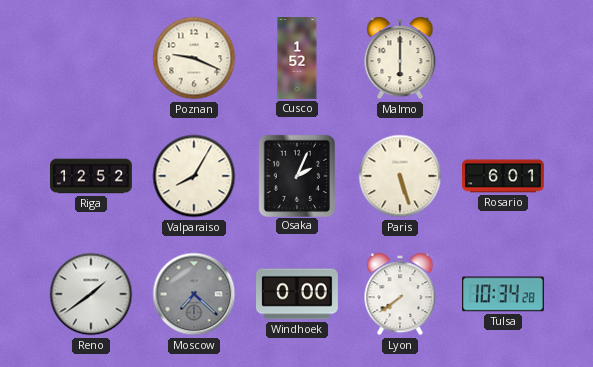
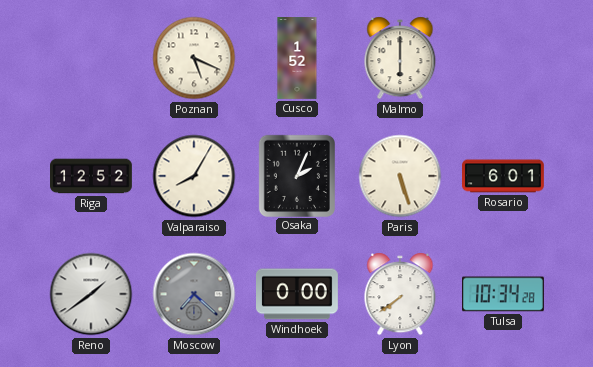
Poznan: 9:19 -> 5:19
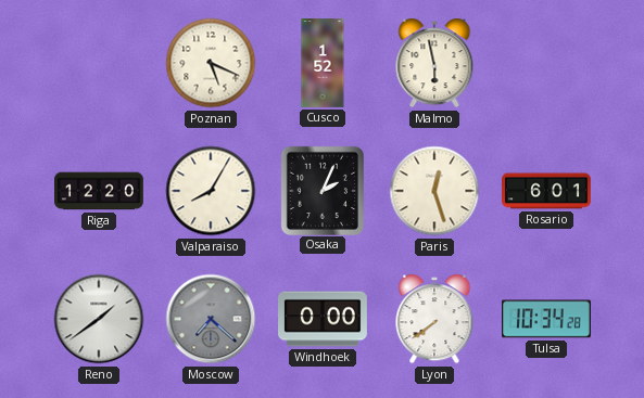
Malmo: 6:00 -> 5:58
Riga: 12:52 -> 12:20
Paris: 5:27 -> 12:27
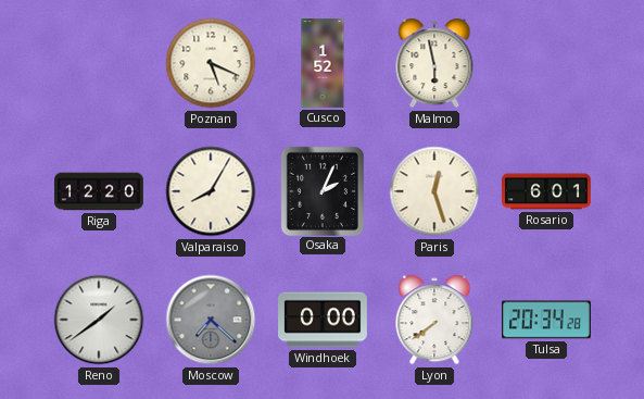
Tulsa: 10:34 -> 20:34
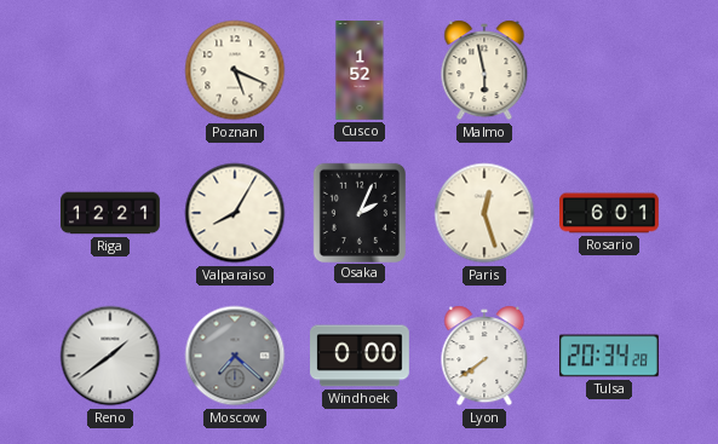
Riga: 12:20 -> 12:21
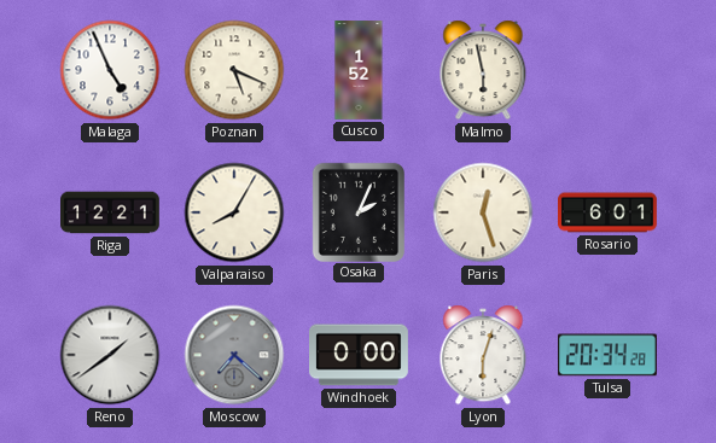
Malaga: none -> 4:56
Lyon: 7:39 -> 6:03
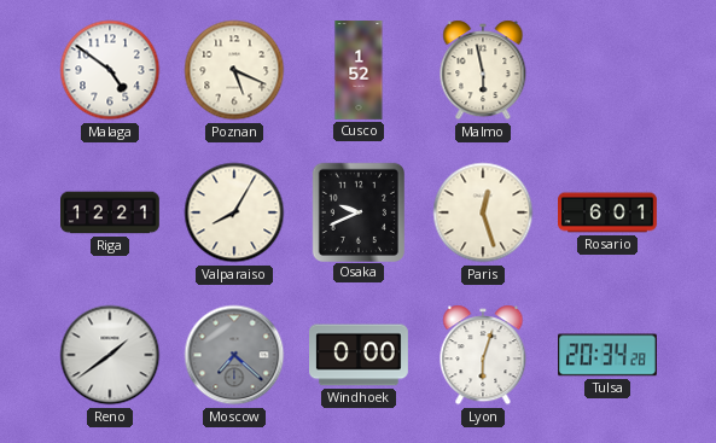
Malaga: 4:56 -> 4:51
Osaka: 2:04 -> 9:41
